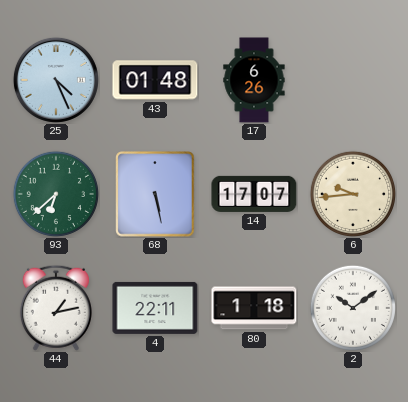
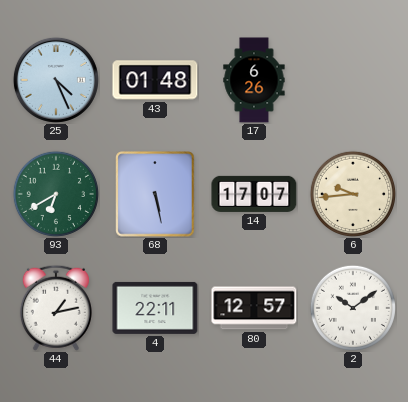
93: 6:38 -> 6:40
80: 1:18 -> 12:57
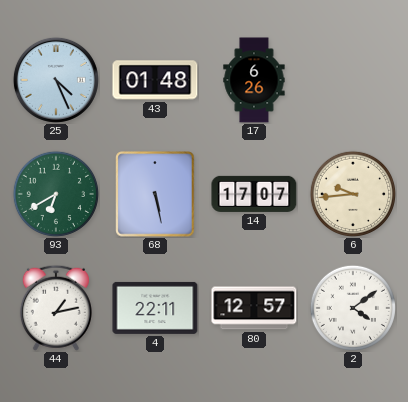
2: 10:09 -> 4:09
